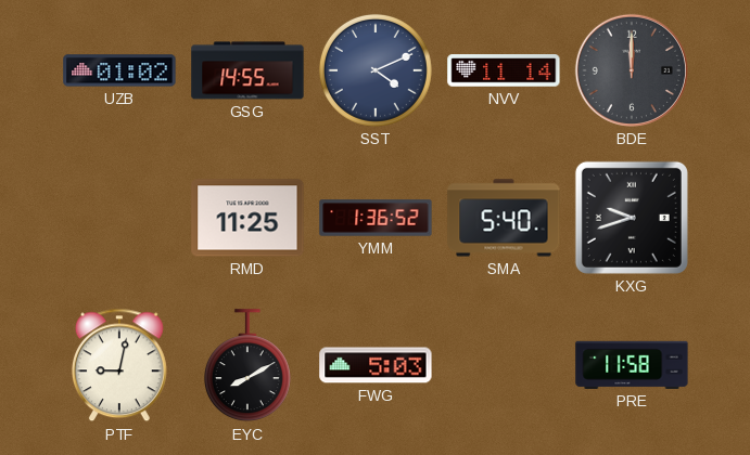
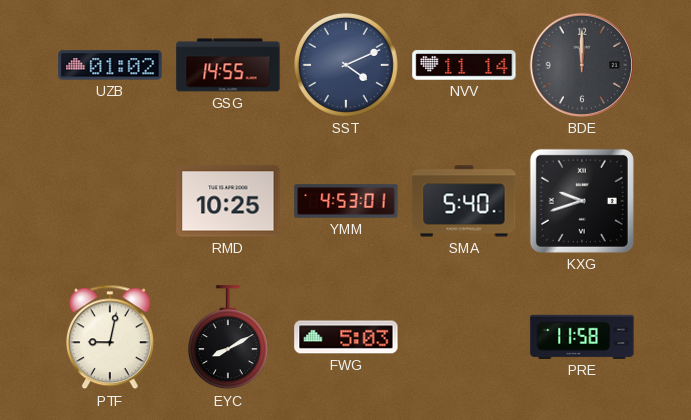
RMD: 11:25 -> 10:25
YMM: 1:36 -> 4:53
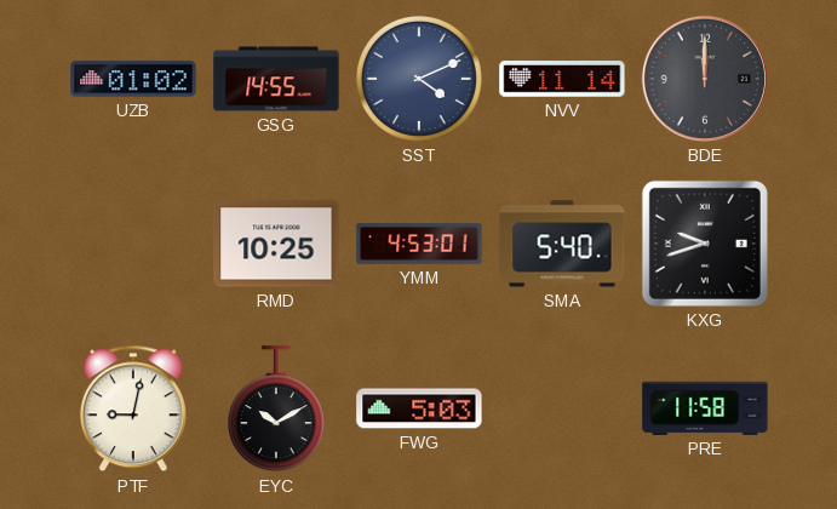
EYC: 8:10 -> 10:10
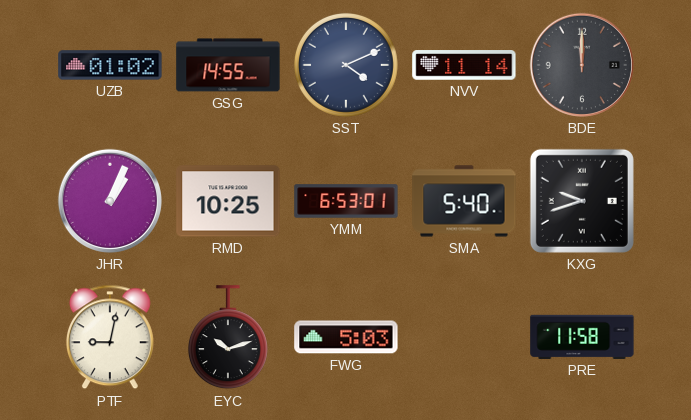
JHR: none -> 1:04
YMM: 4:53 -> 6:53
EYC: 10:10 -> 10:12
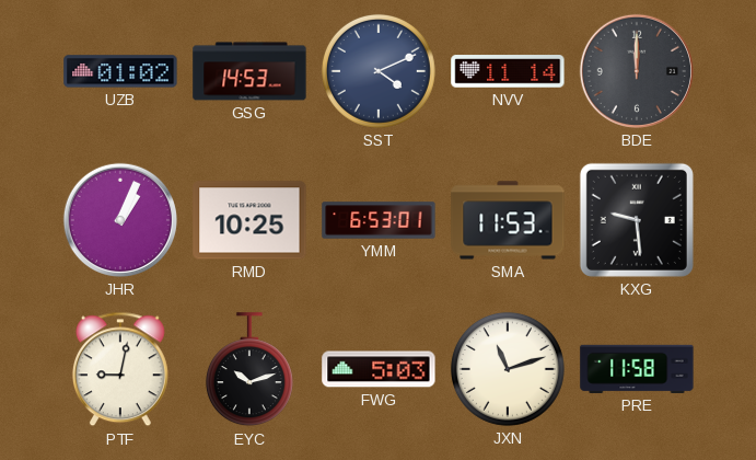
GSG: 14:55 -> 14:53
SMA: 5:40 -> 11:53
KXG: 9:42 -> 9:29
JXN: none -> 11:12
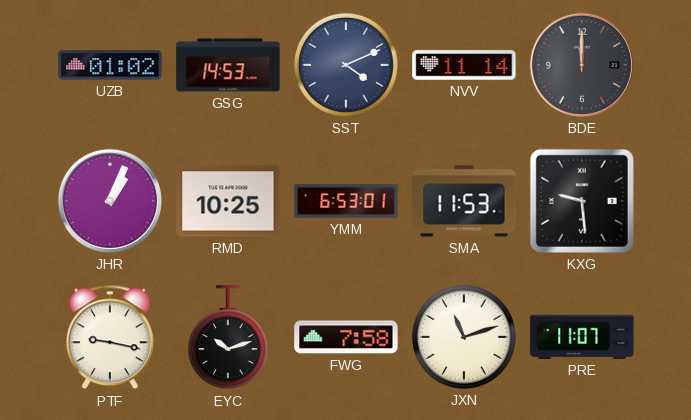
PTF: 9:02 -> 9:17
FWG: 5:03 -> 7:58
PRE: 11:58 -> 11:07
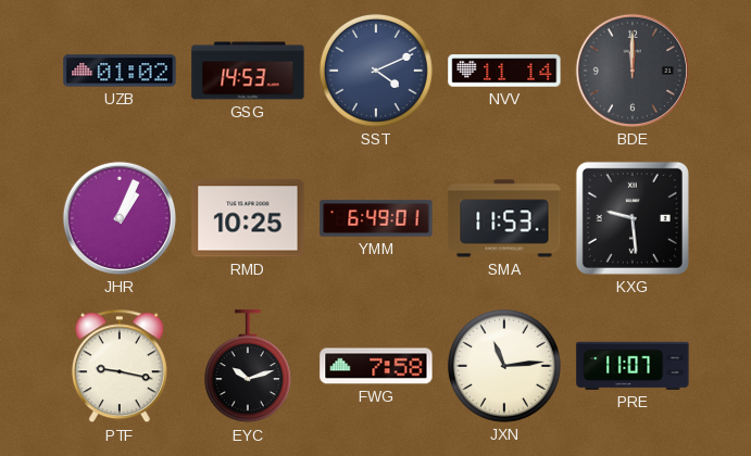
YMM: 6:53 -> 6:49
JXN: 11:12 -> 11:14
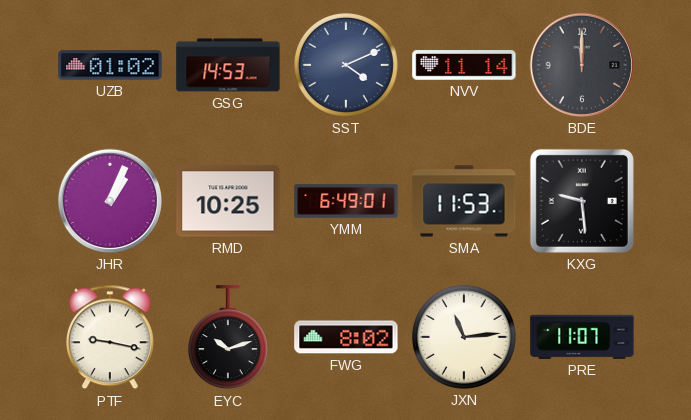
FWG: 7:58 -> 8:02
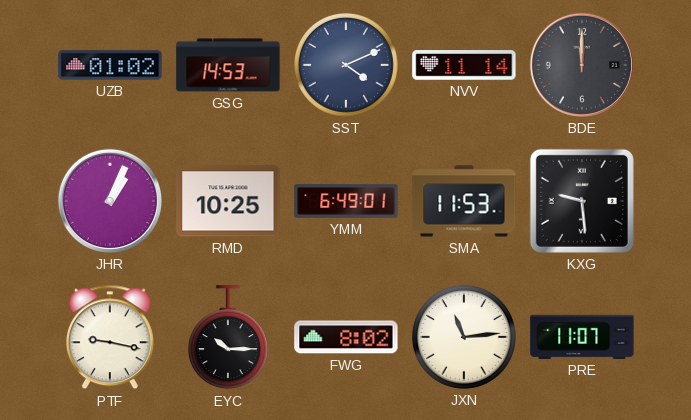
EYC: 10:12 -> 10:15
